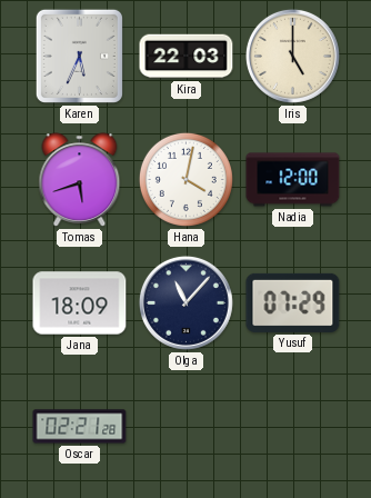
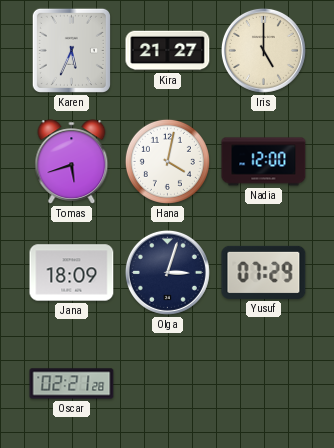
Kira: 22:03 -> 21:27
Olga: 11:07 -> 3:03
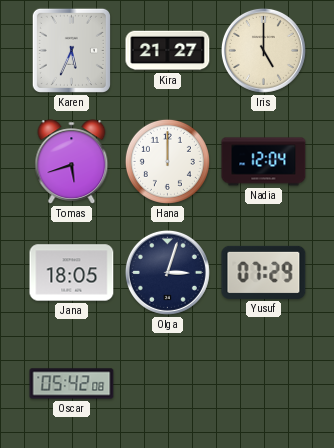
Hana: 4:02 -> 12:00
Nadia: 12:00 -> 12:04
Jana: 18:09 -> 18:05
Oscar: 02:21 -> 05:42
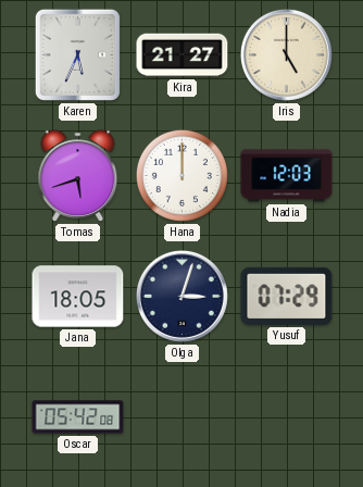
Nadia: 12:04 -> 12:03
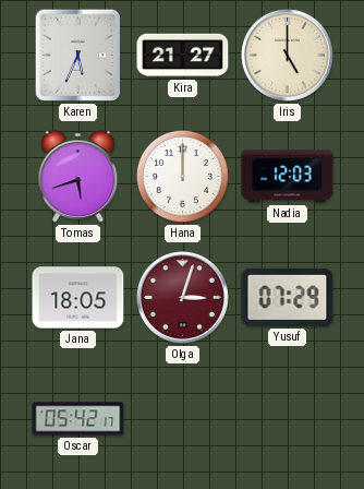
Olga dial: navy -> burgundy
Oscar: 05:42:08 -> 05:42:17
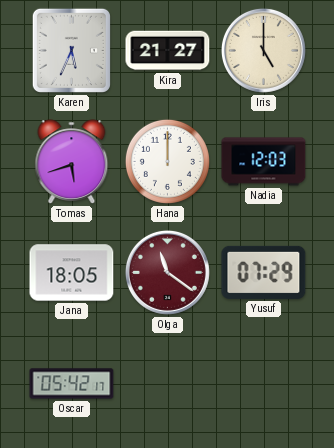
Olga: 3:03 -> 11:21
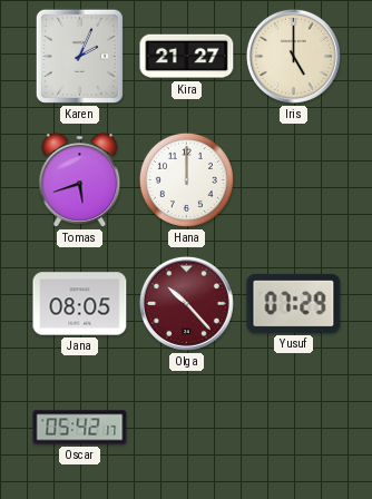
Karen: 5:34 -> 2:04
Nadia: 12:03 -> none
Jana: 18:05 -> 08:05
Olga: 11:21 -> 10:23
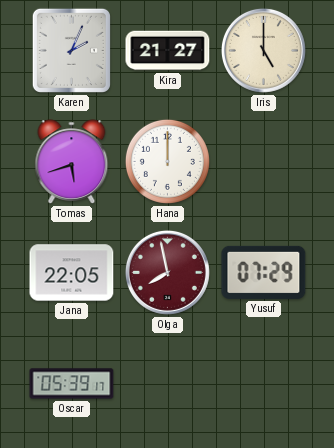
Jana: 08:05 -> 22:05
Olga: 10:23 -> 7:58
Oscar: 05:42 -> 05:39
